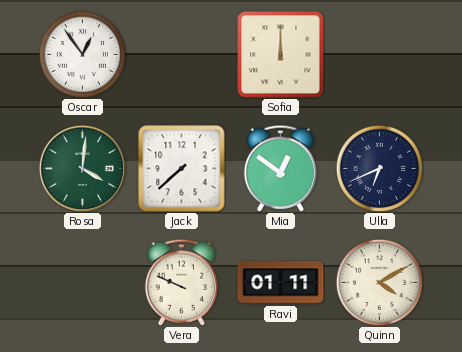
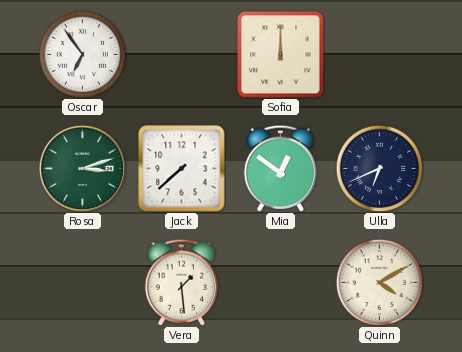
Oscar: 12:54 -> 6:54
Rosa: 4:01 -> 3:12
Vera: 9:49 -> 1:29
Ravi: 01:11 -> none
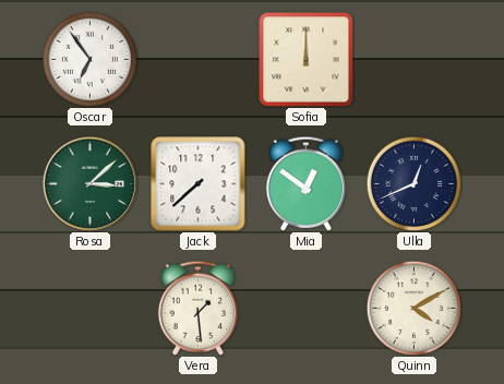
Rosa: 3:12 -> 3:08
Ulla: 6:41 -> 12:41
